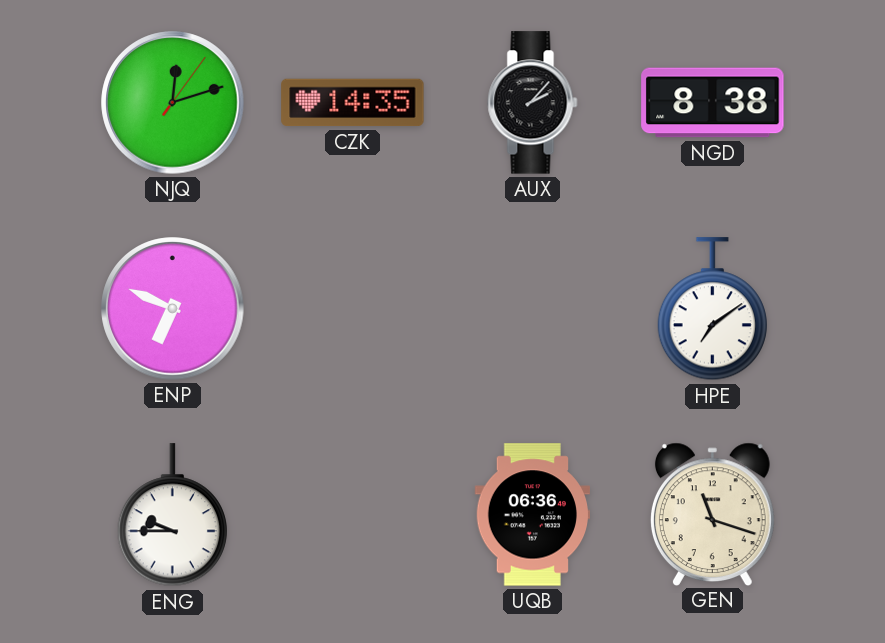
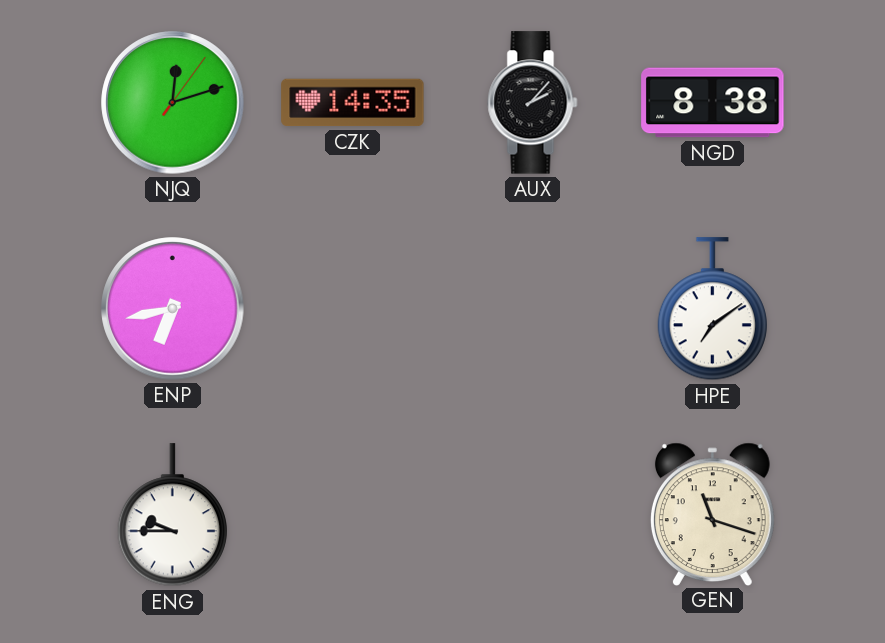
ENP: 6:49 -> 6:43
UQB: 06:36 -> none
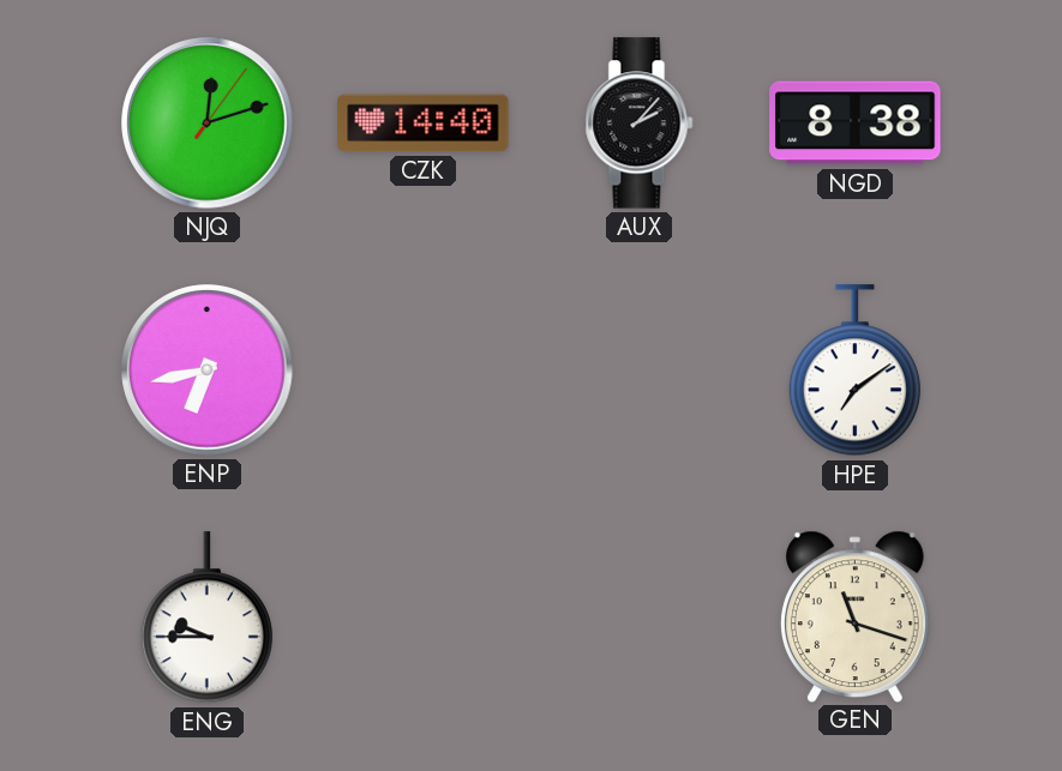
CZK: 14:35 -> 14:40
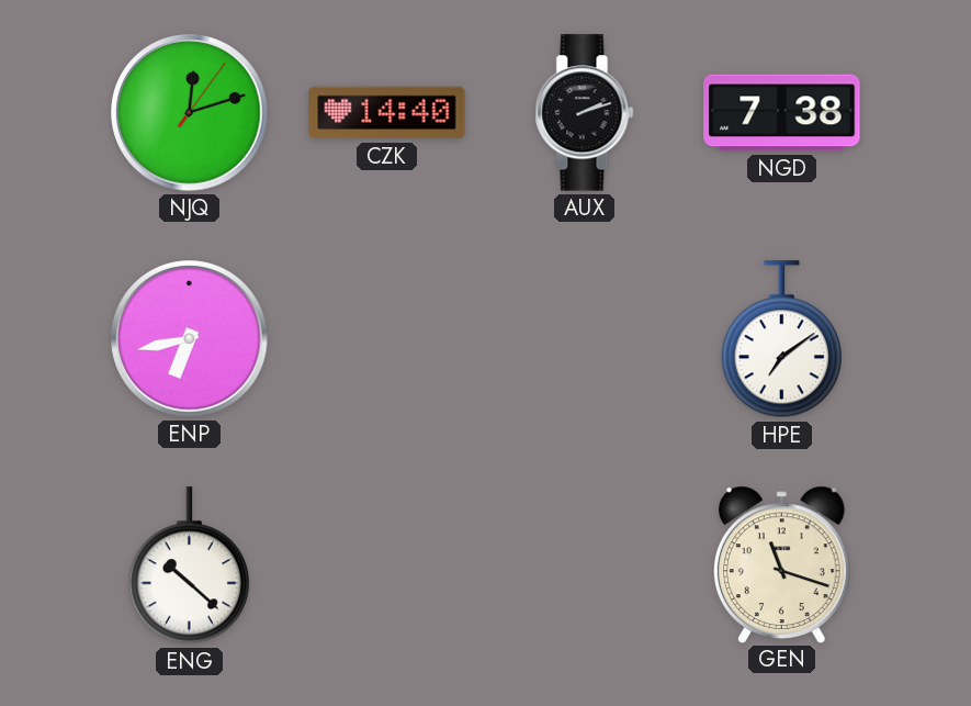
AUX: 2:07 -> 2:12
NGD: 8:38 -> 7:38
ENG: 9:45 -> 10:22
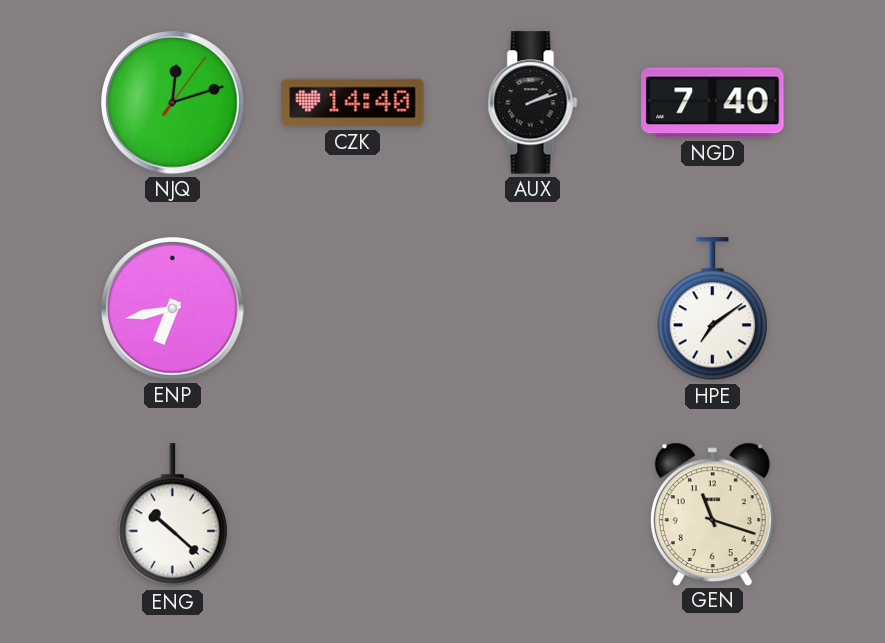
NGD: 7:38 -> 7:40
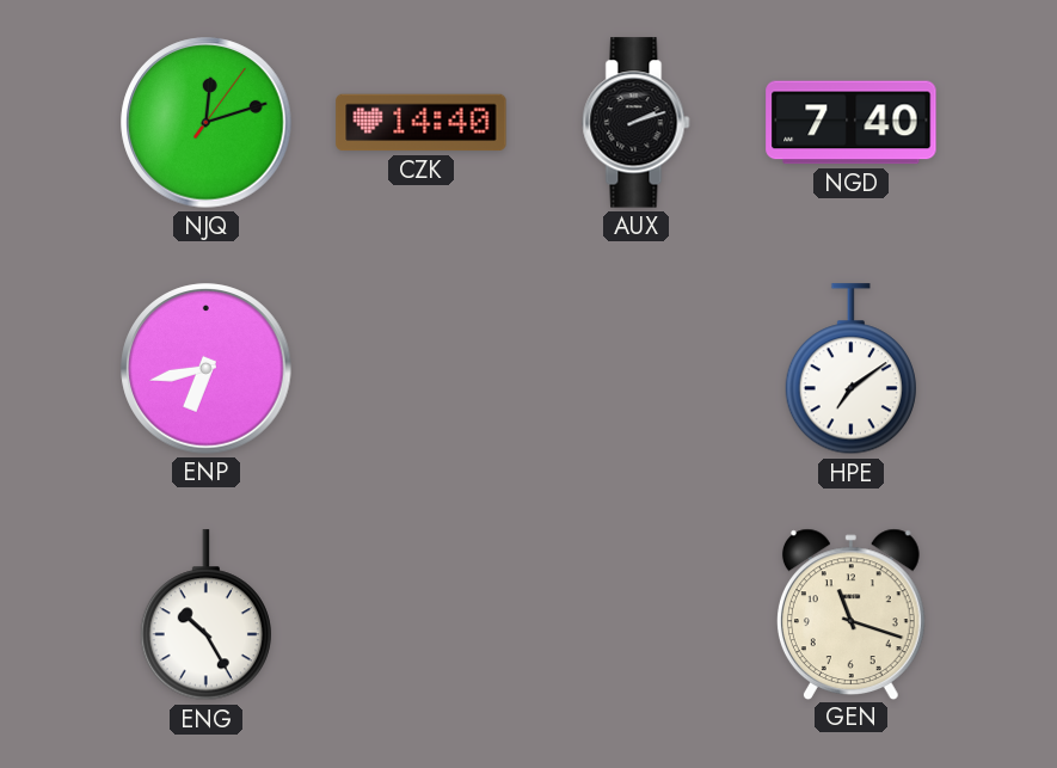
ENG: 10:22 -> 10:25
